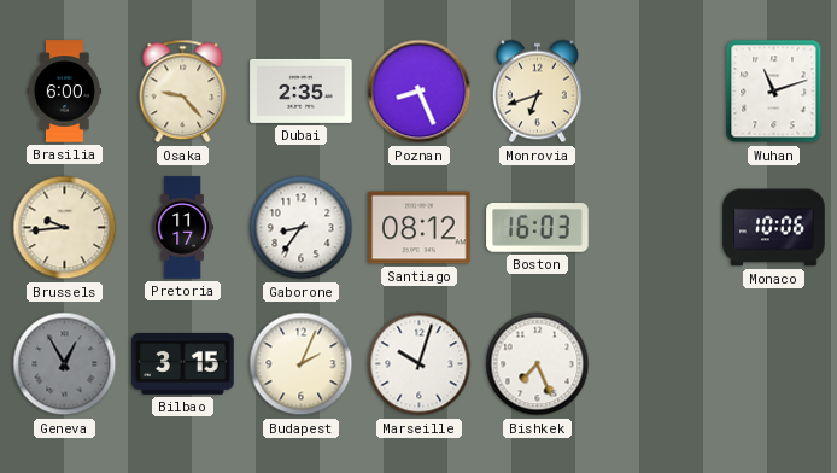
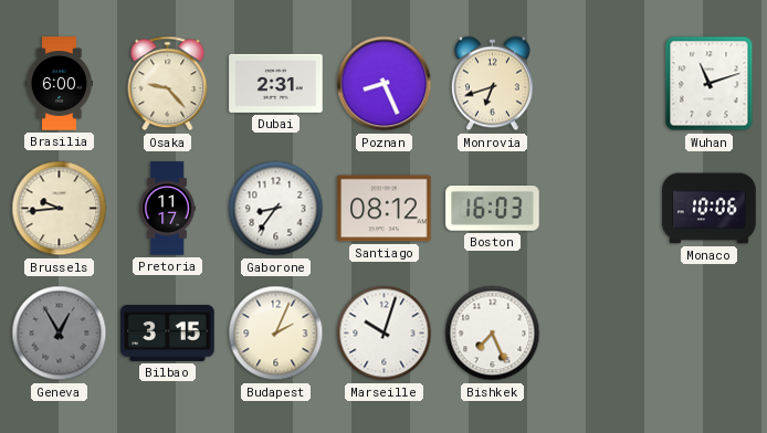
Dubai: 2:35 -> 2:31
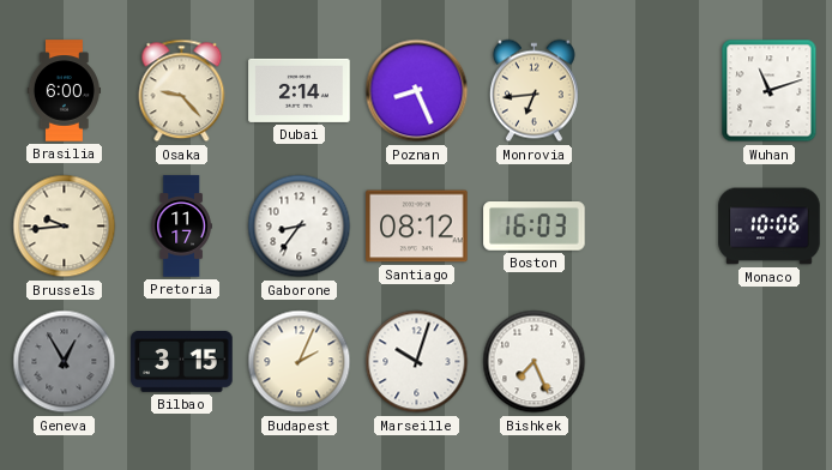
Dubai: 2:31 -> 2:14
Monrovia: 6:42 -> 6:44
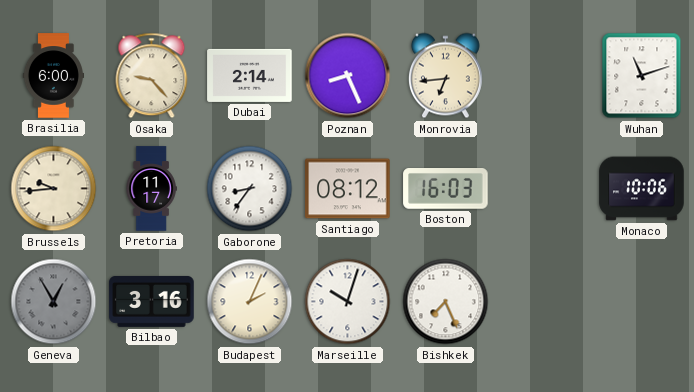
Bilbao: 3:15 -> 3:16
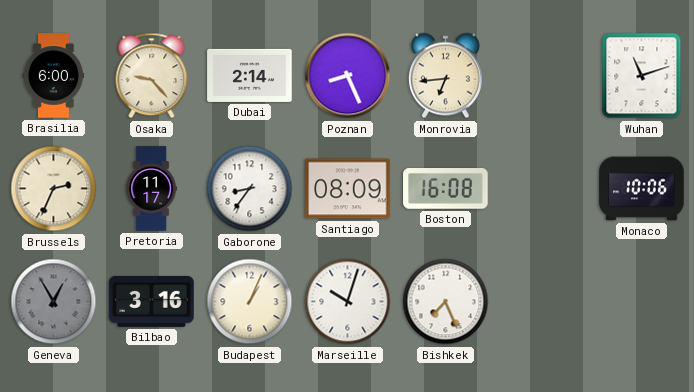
Brussels: 9:44 -> 2:34
Santiago: 08:12 -> 08:09
Boston: 16:03 -> 16:08
Budapest: 2:04 -> 1:04
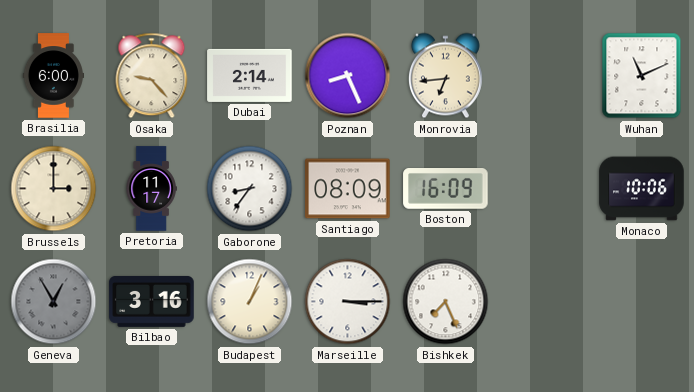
Wuhan: 11:12 -> 11:11
Brussels: 2:34 -> 3:00
Boston: 16:08 -> 16:09
Marseille: 10:03 -> 3:15
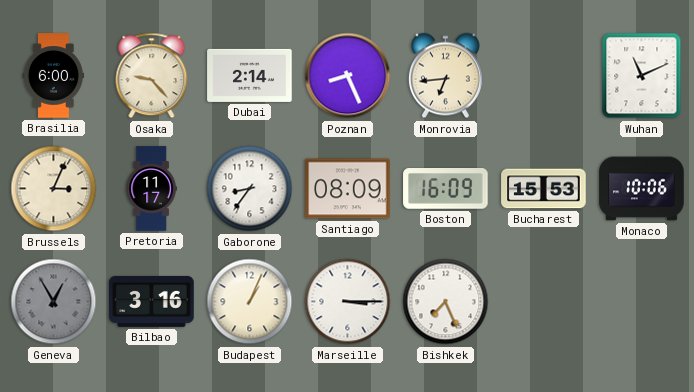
Brussels: 3:00 -> 3:04
Bucharest: none -> 15:53
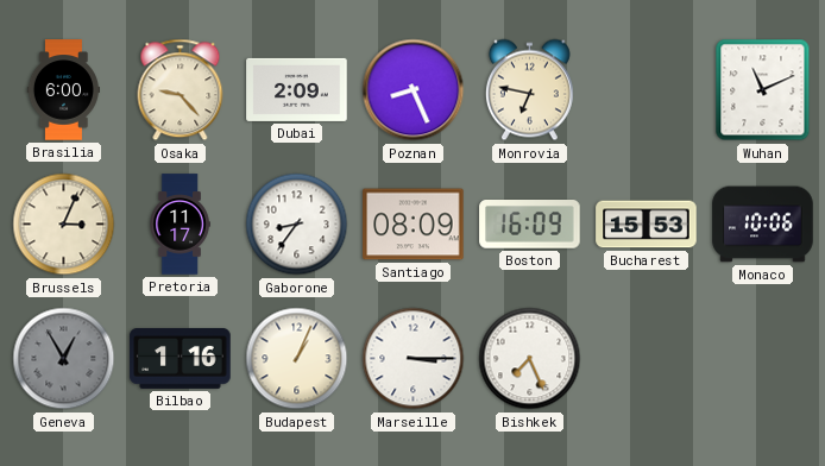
Dubai: 2:14 -> 2:09
Monrovia: 6:44 -> 6:47
Bilbao: 3:16 -> 1:16
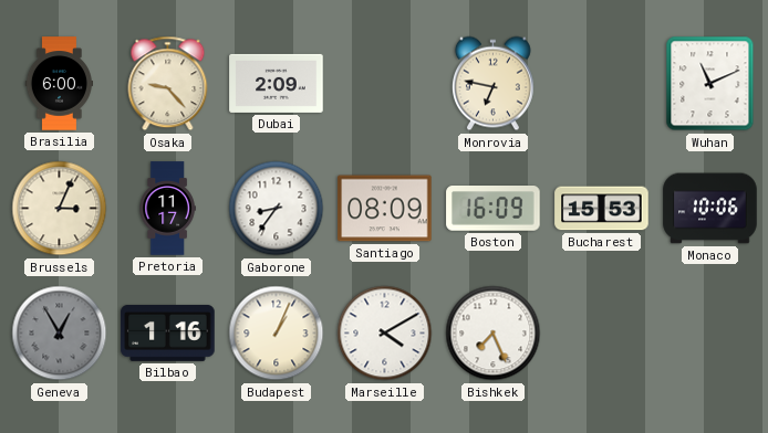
Poznan: 8:26 -> none
Marseille: 3:15 -> 4:10
